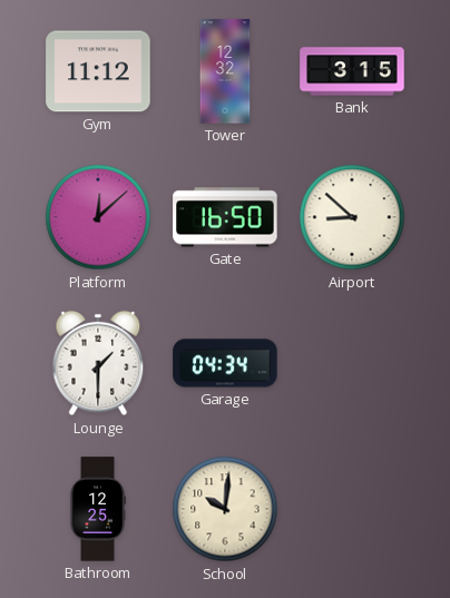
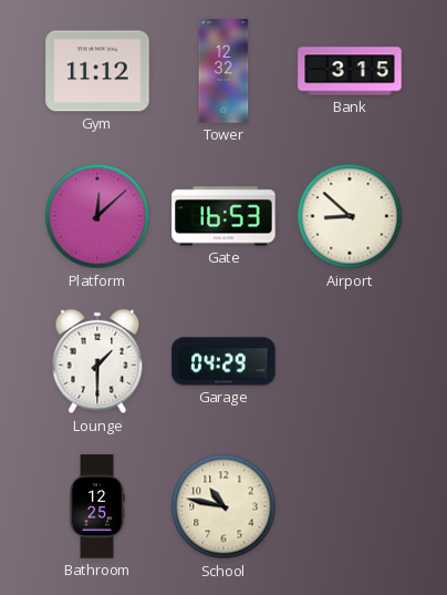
Gate: 16:50 -> 16:53
Garage: 04:34 -> 04:29
School: 10:01 -> 10:47
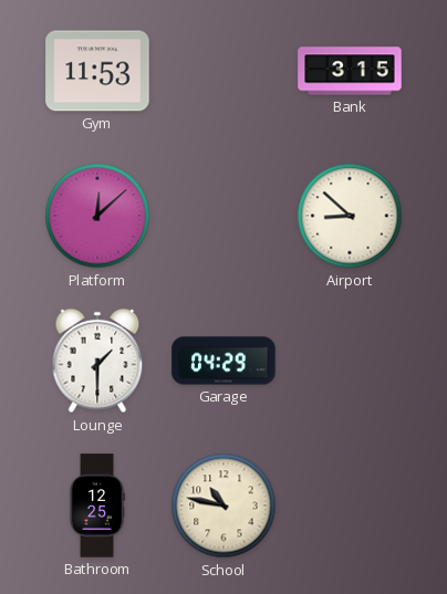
Gym: 11:12 -> 11:53
Tower: 12:32 -> none
Gate: 16:53 -> none
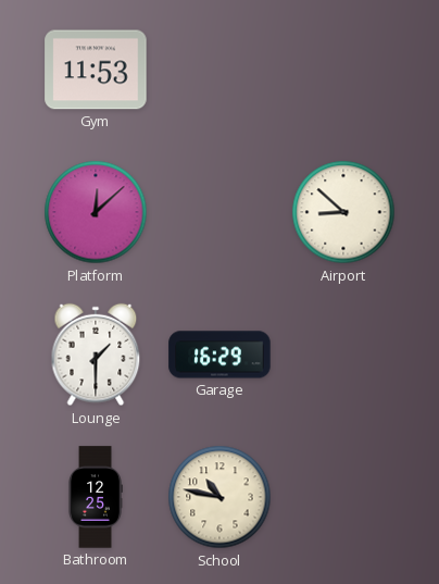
Bank: 3:15 -> none
Garage: 04:29 -> 16:29
